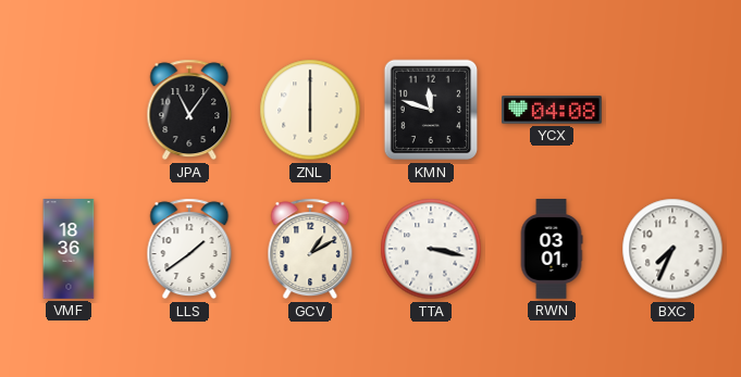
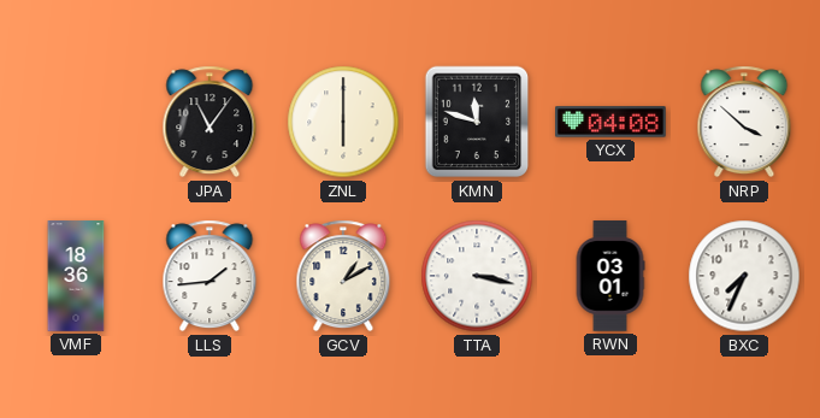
NRP: none -> 3:52
LLS: 1:39 -> 1:44
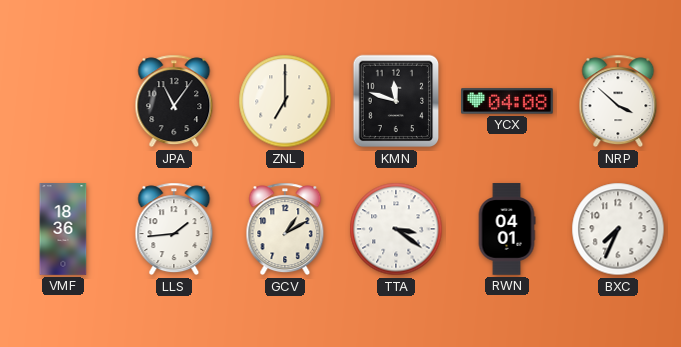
ZNL: 6:00 -> 7:00
TTA: 3:17 -> 3:21
RWN: 03:01 -> 04:01
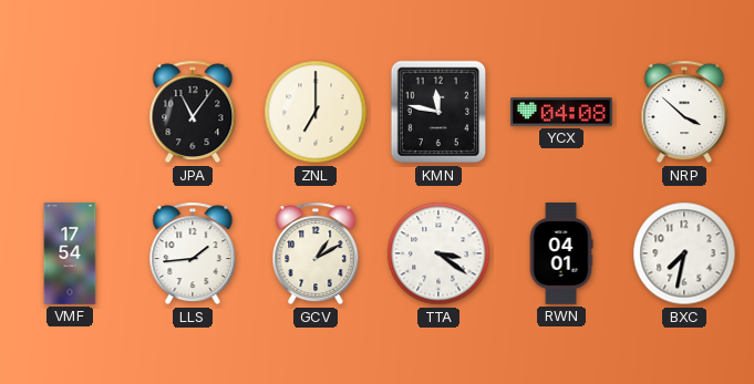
KMN: 11:48 -> 11:47
VMF: 18:36 -> 17:54
BXC: 7:34 -> 7:32
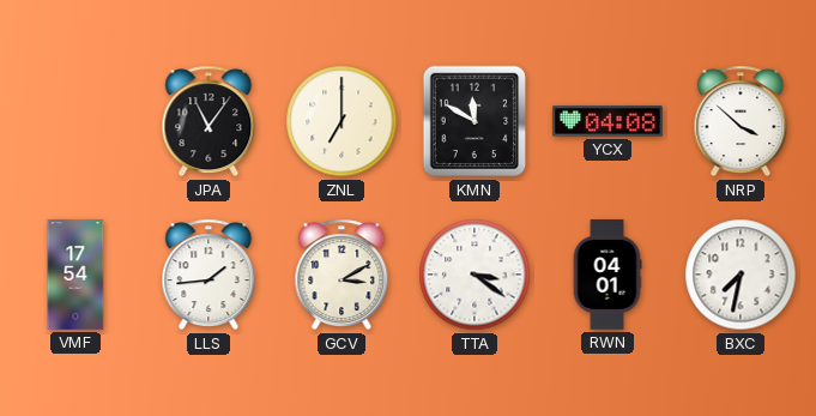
KMN: 11:47 -> 11:50
GCV: 1:10 -> 3:10
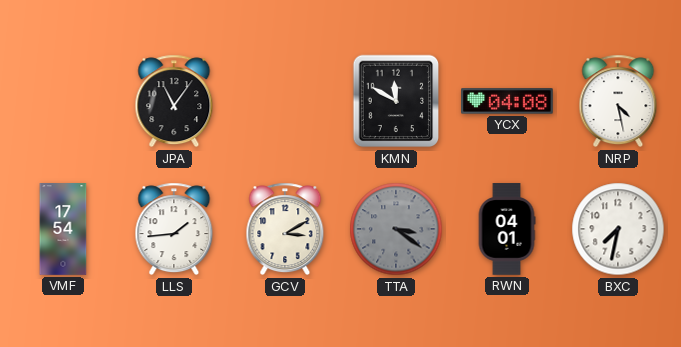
ZNL: 7:00 -> none
NRP: 3:52 -> 4:28
TTA dial: white -> grey
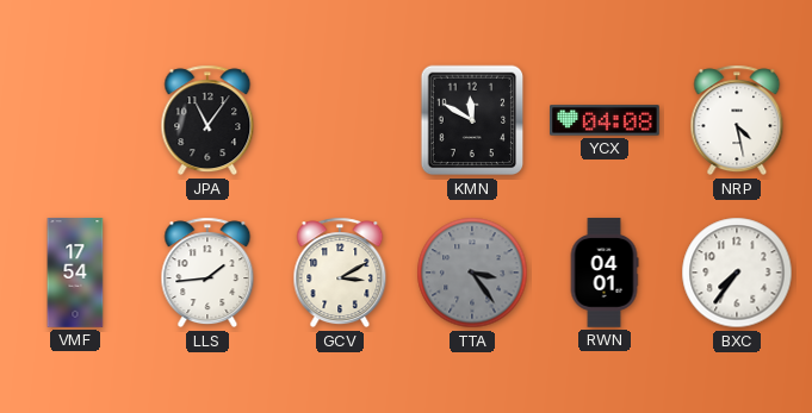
TTA: 3:21 -> 3:24
BXC: 7:32 -> 7:36
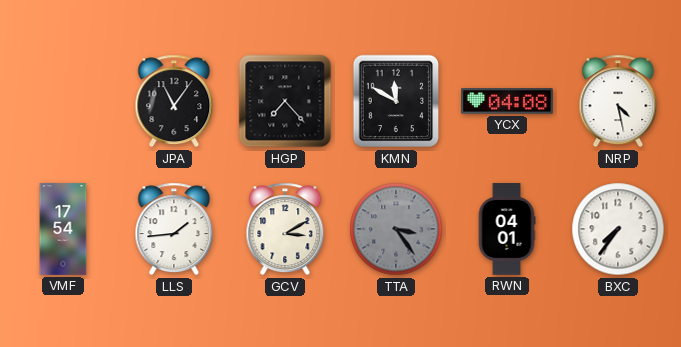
HGP: none -> 7:23
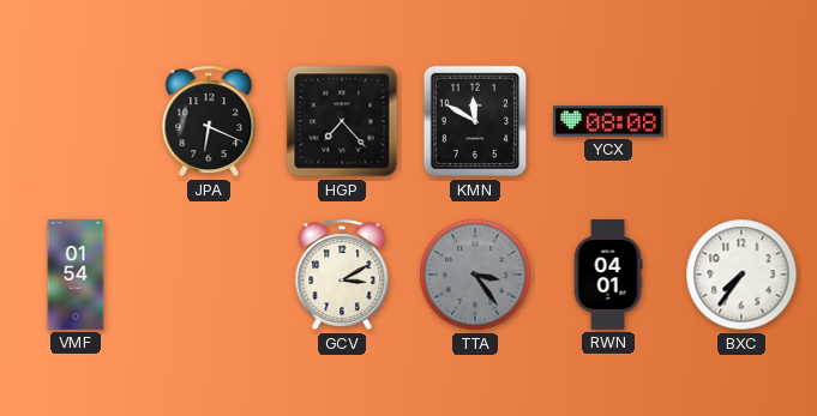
JPA: 11:06 -> 6:19
YCX: 04:08 -> 08:08
NRP: 4:28 -> none
VMF: 17:54 -> 01:54
LLS: 1:44 -> none
